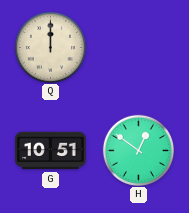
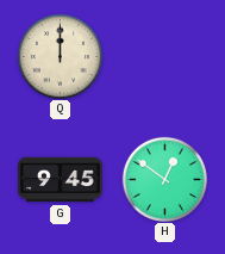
G: 10:51 -> 9:45
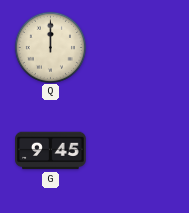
H: 12:51 -> none
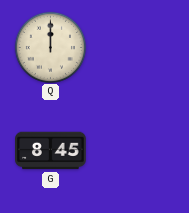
G: 9:45 -> 8:45
